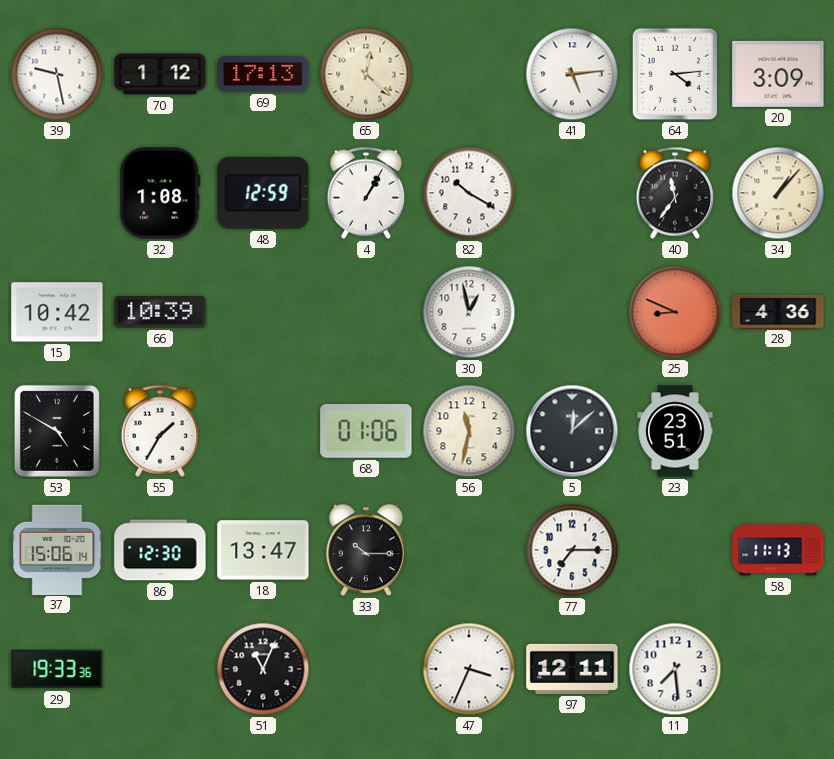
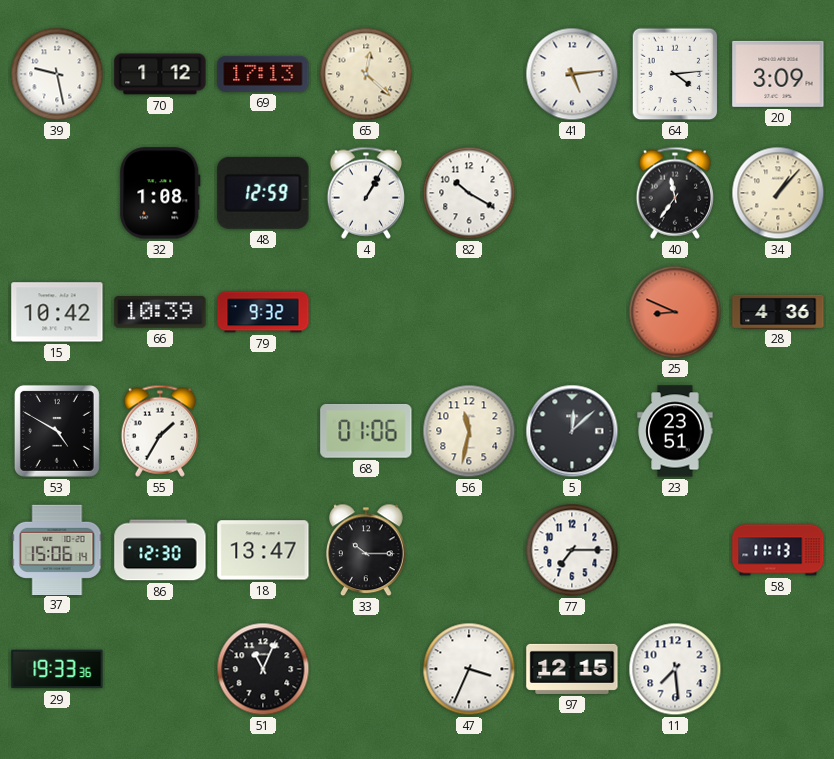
79: none -> 9:32
30: 12:58 -> none
97: 12:11 -> 12:15
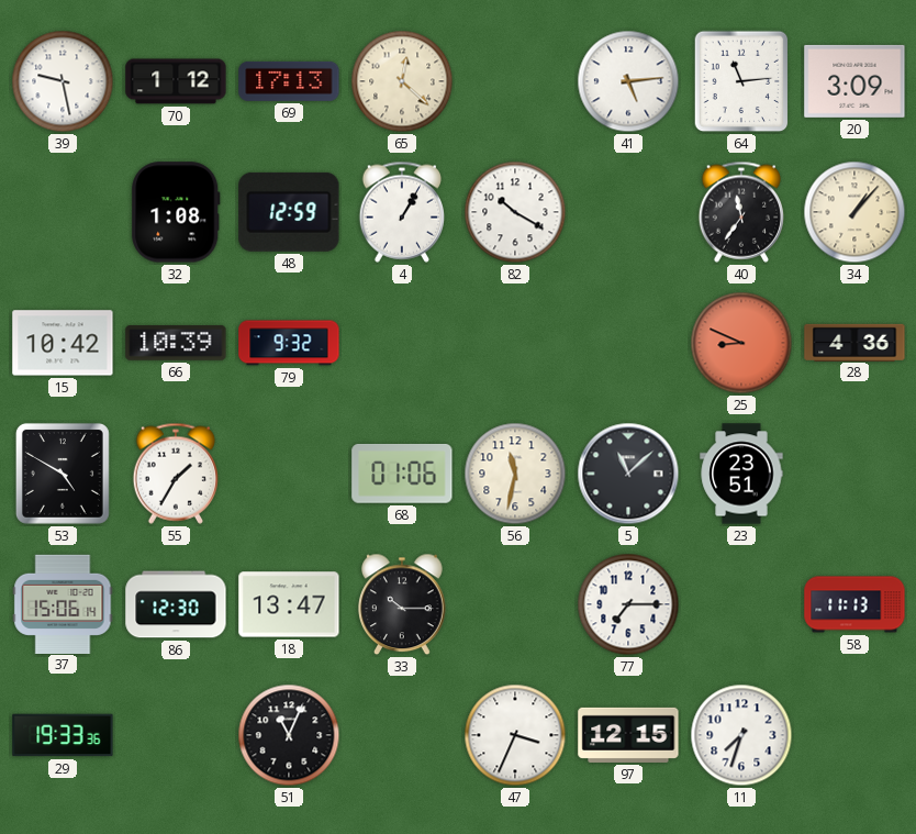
64: 4:14 -> 11:14
5: 12:08 -> 11:08
11: 7:29 -> 7:33
